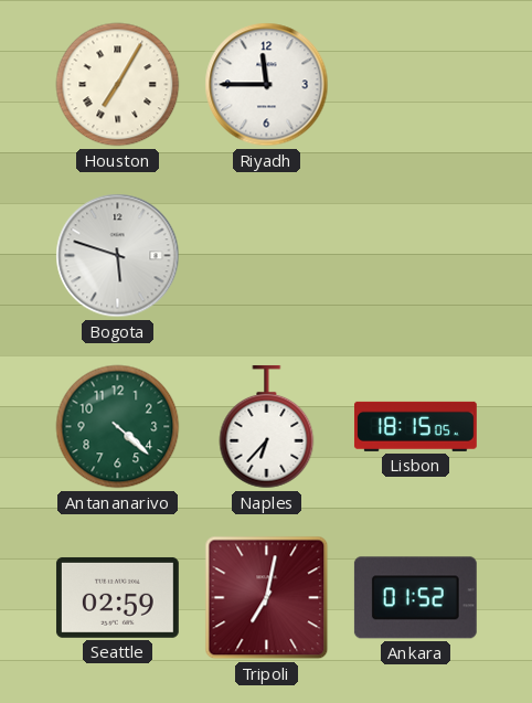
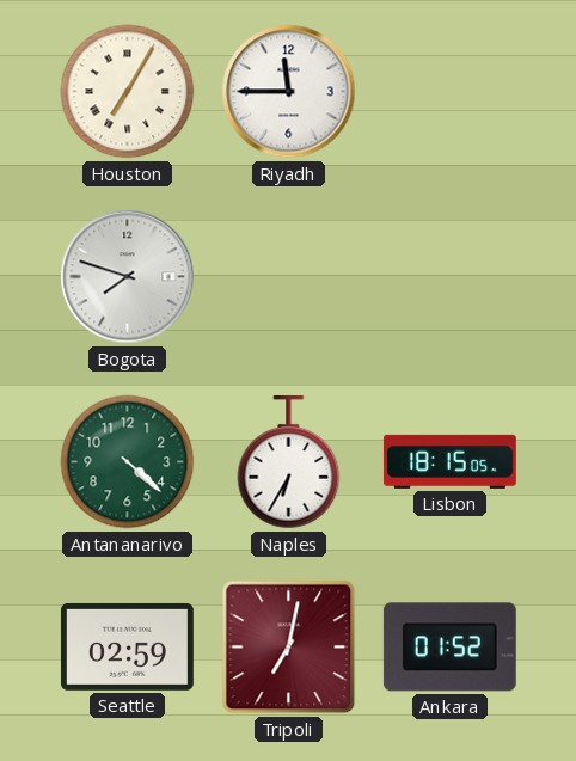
Bogota: 5:48 -> 7:48
Naples: 6:37 -> 6:35
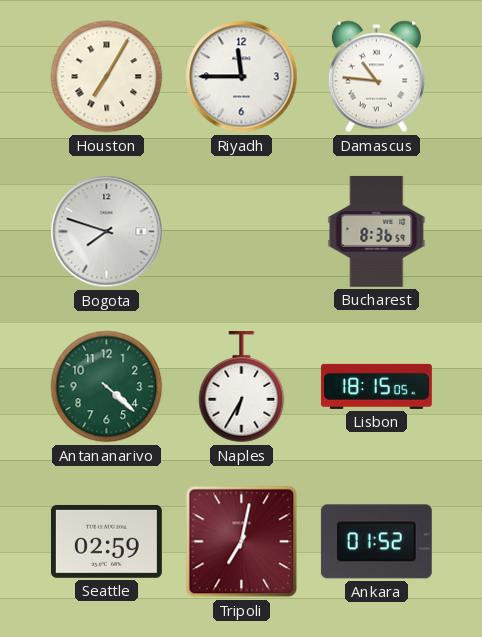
Damascus: none -> 10:46
Bucharest: none -> 8:36
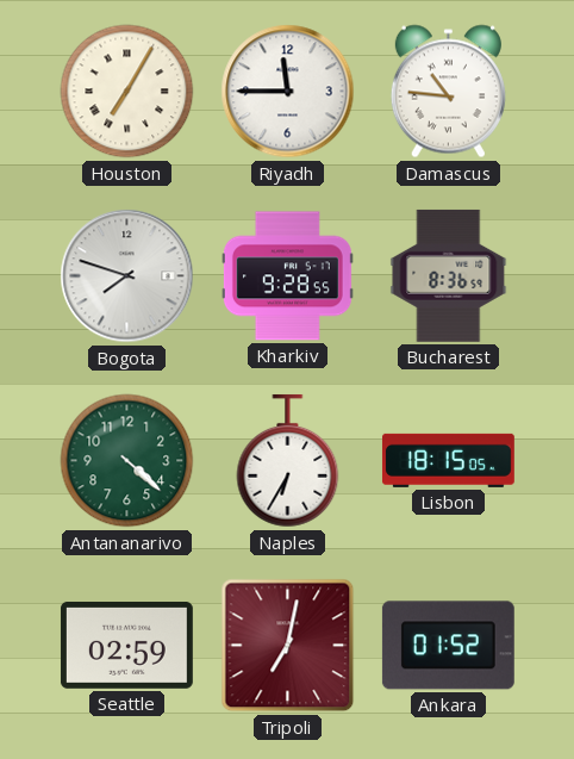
Kharkiv: none -> 9:28
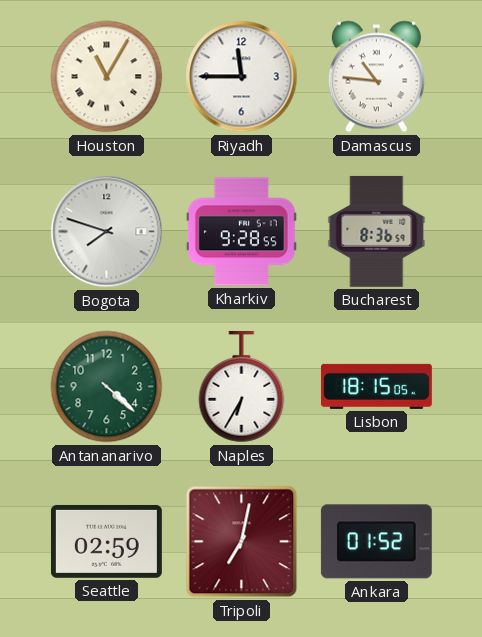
Houston: 7:05 -> 11:05
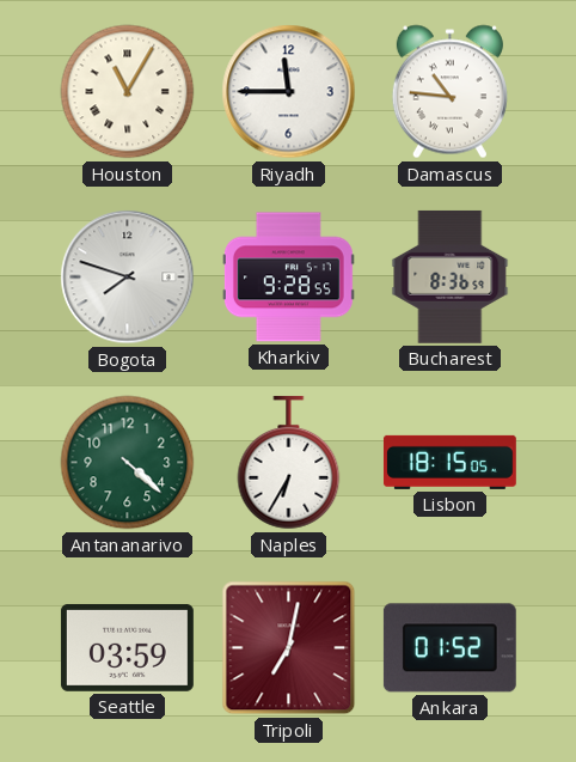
Seattle: 02:59 -> 03:59
